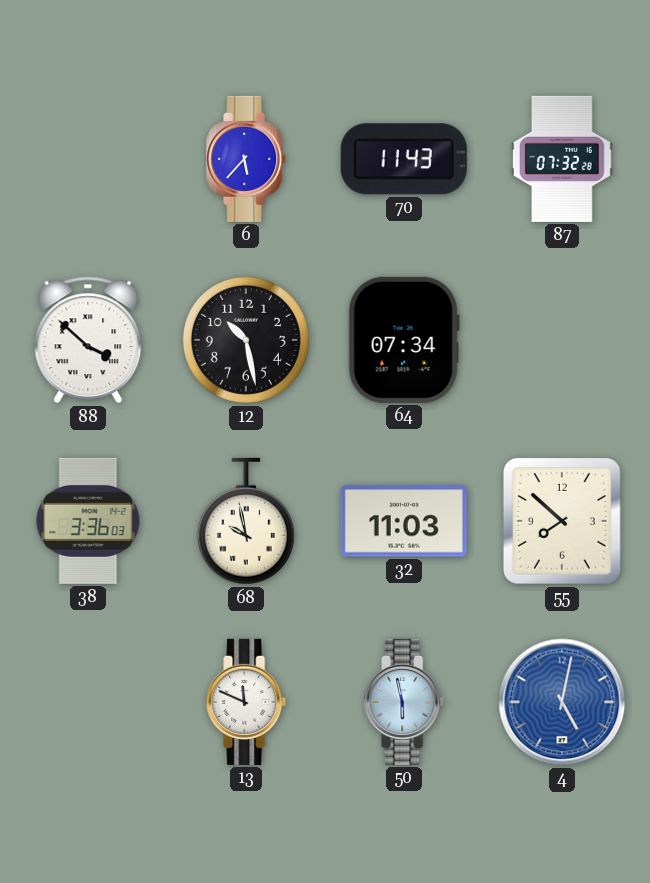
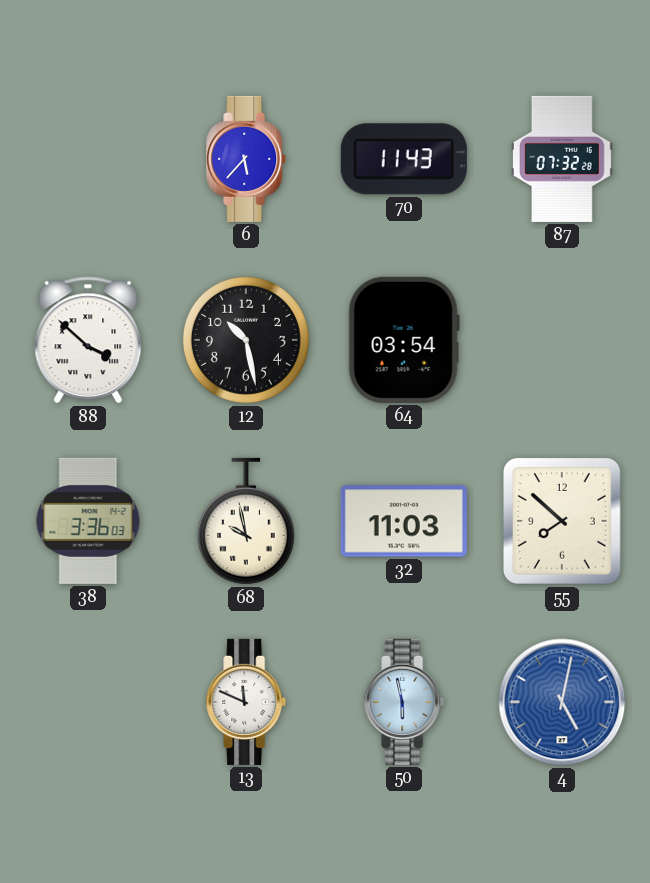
64: 07:34 -> 03:54
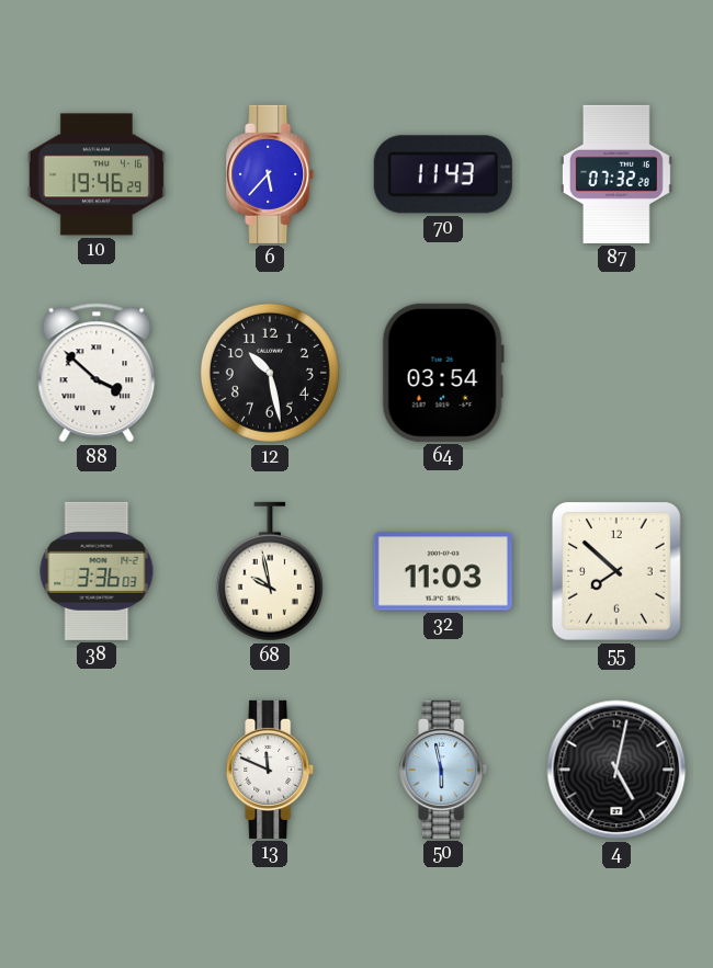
10: none -> 19:46
4 dial: blue -> black
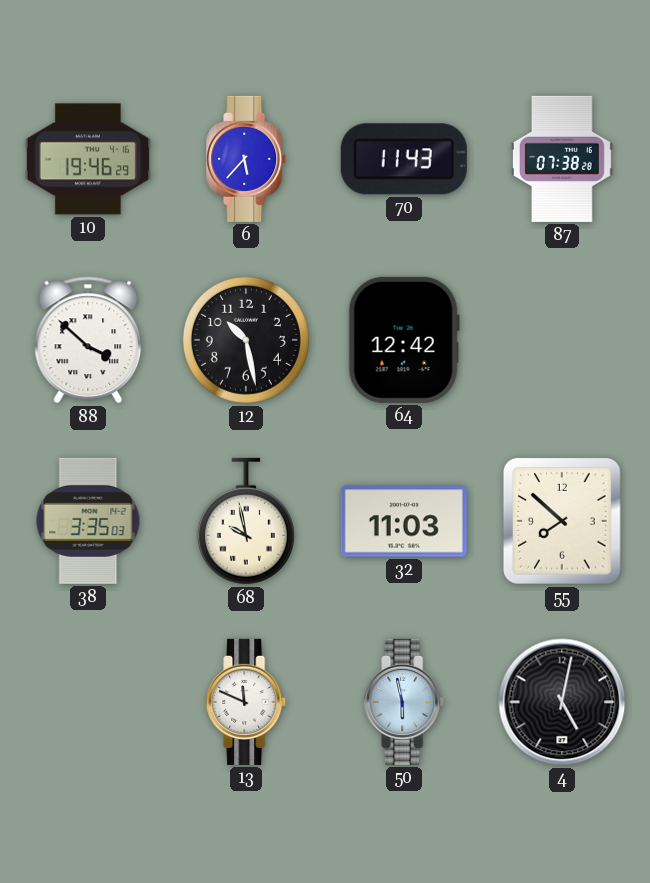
87: 07:32 -> 07:38
64: 03:54 -> 12:42
38: 3:36 -> 3:35
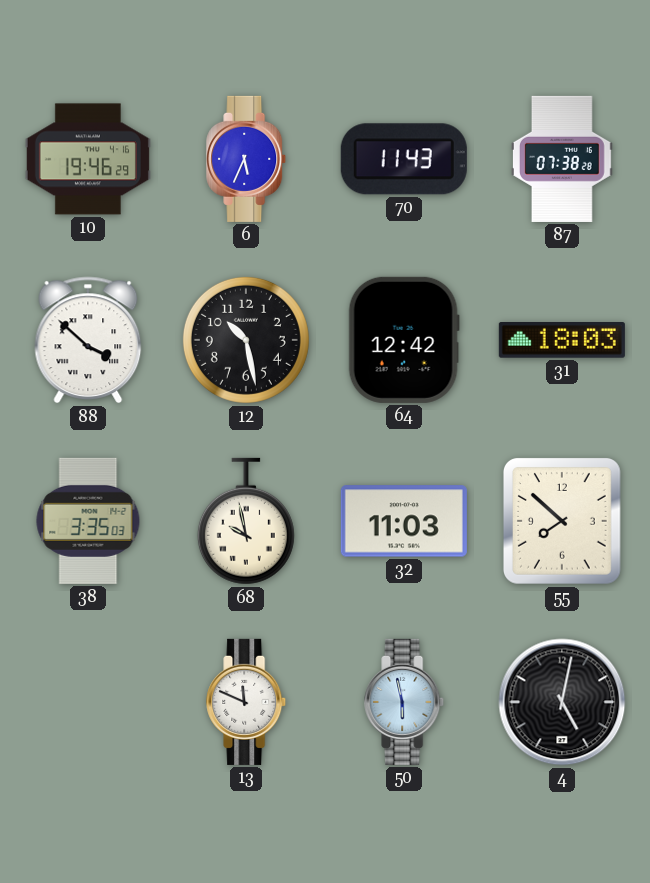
6: 5:37 -> 5:34
31: none -> 18:03
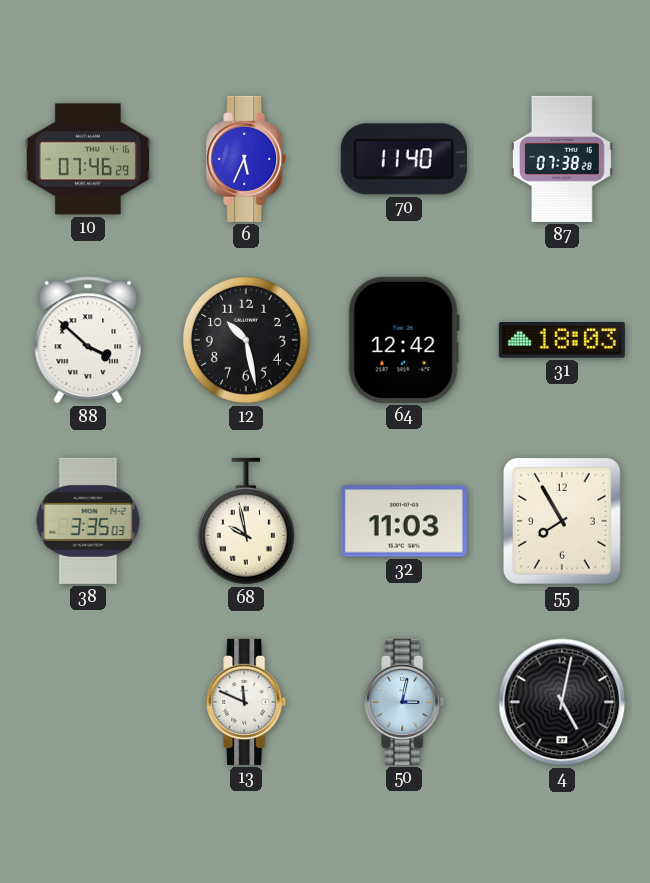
10: 19:46 -> 07:46
70: 11:43 -> 11:40
55: 7:52 -> 7:55
50: 5:58 -> 3:02
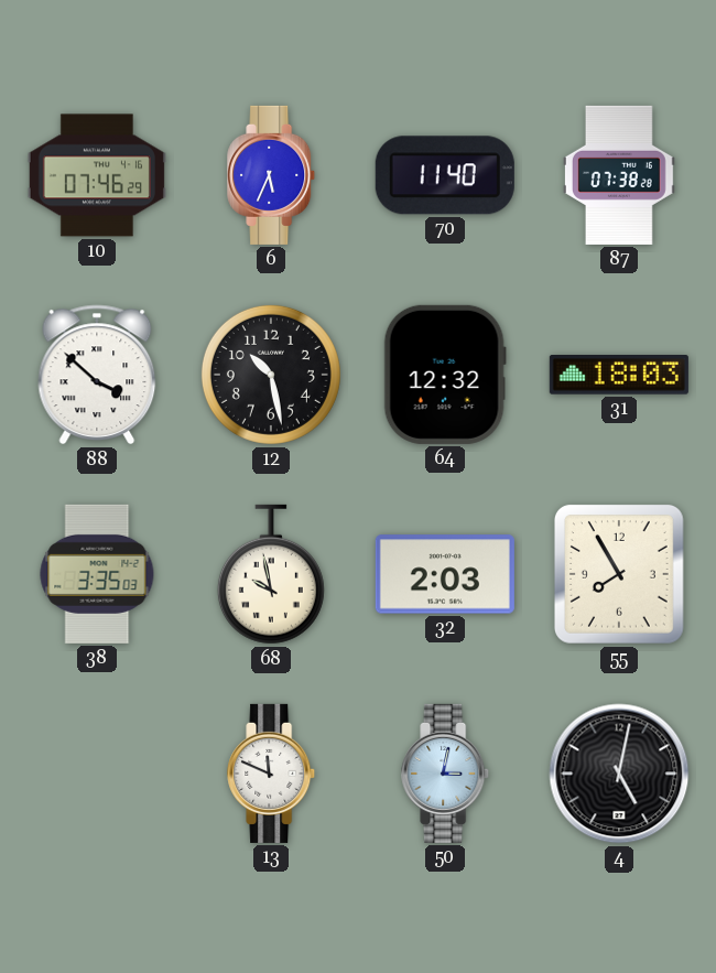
64: 12:42 -> 12:32
32: 11:03 -> 2:03
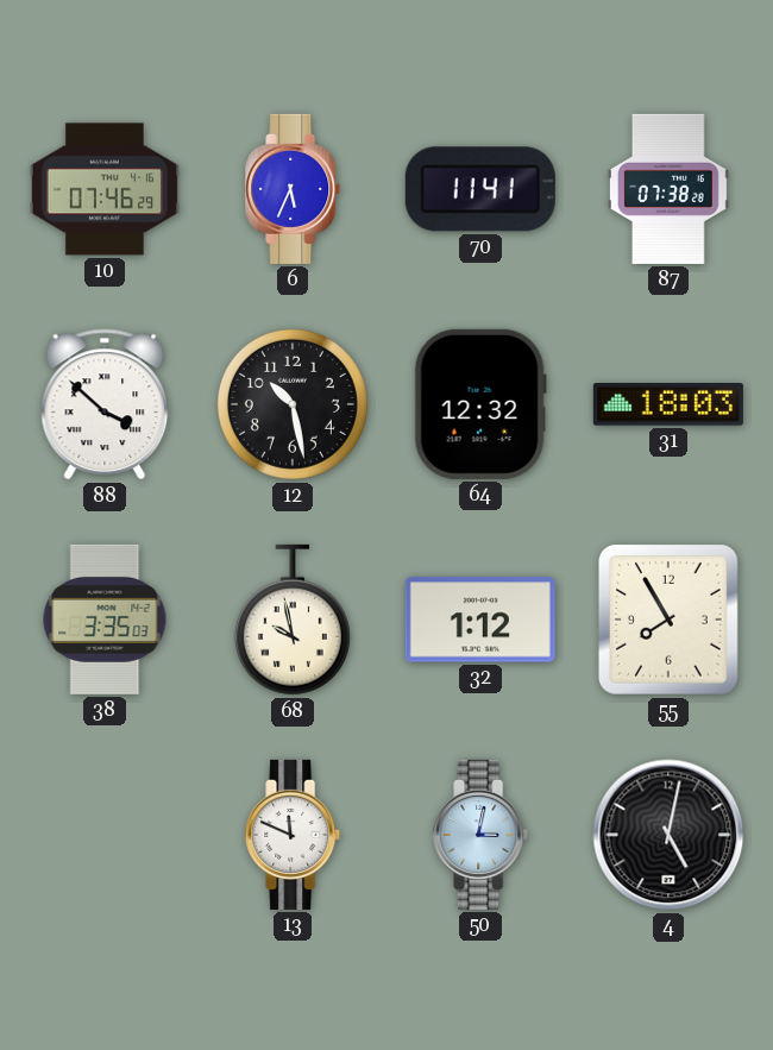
70: 11:40 -> 11:41
32: 2:03 -> 1:12
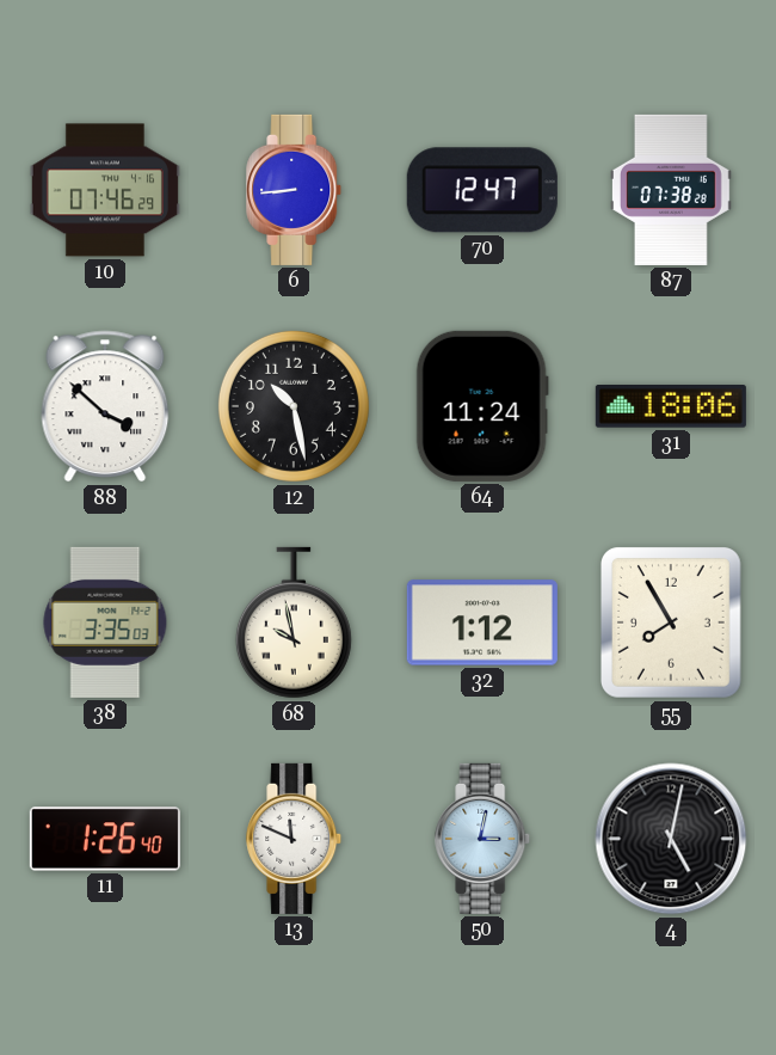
6: 5:34 -> 8:44
70: 11:41 -> 12:47
64: 12:32 -> 11:24
31: 18:03 -> 18:06
11: none -> 1:26
